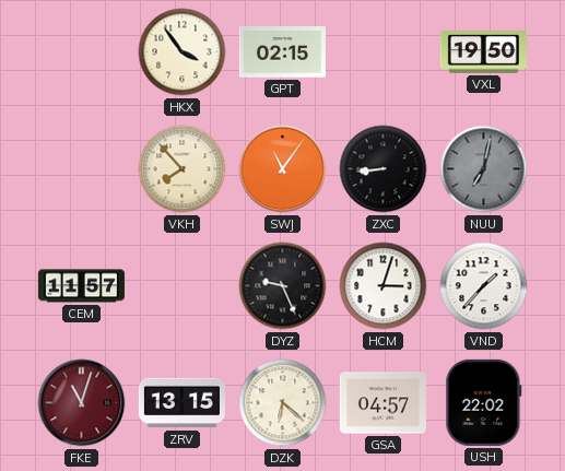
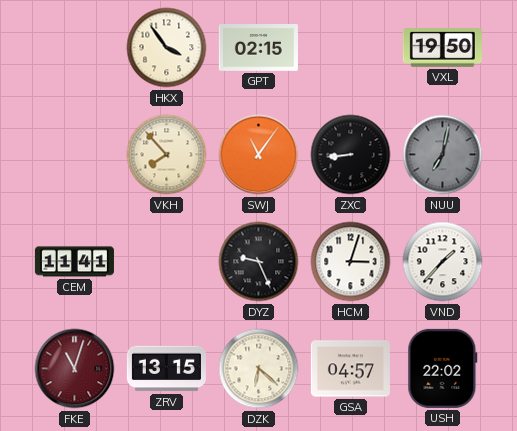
CEM: 11:57 -> 11:41
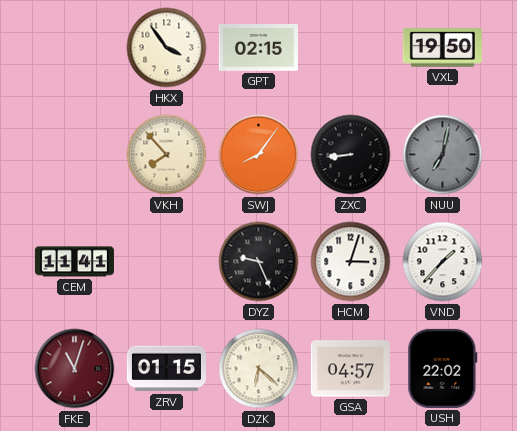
SWJ: 11:06 -> 8:06
ZRV: 13:15 -> 01:15
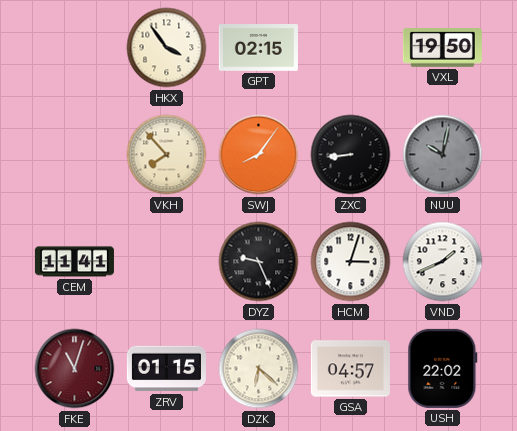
NUU: 7:02 -> 10:02
VND: 1:37 -> 1:41
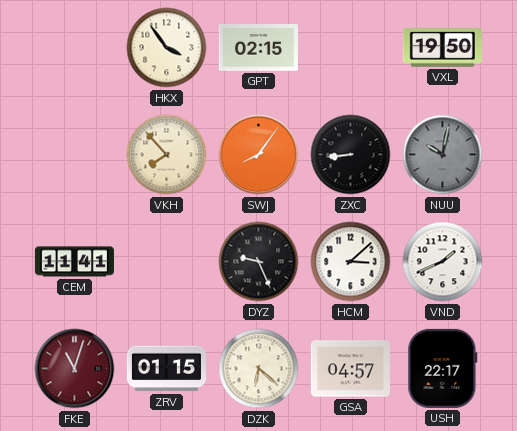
HCM: 3:03 -> 3:08
USH: 22:02 -> 22:17
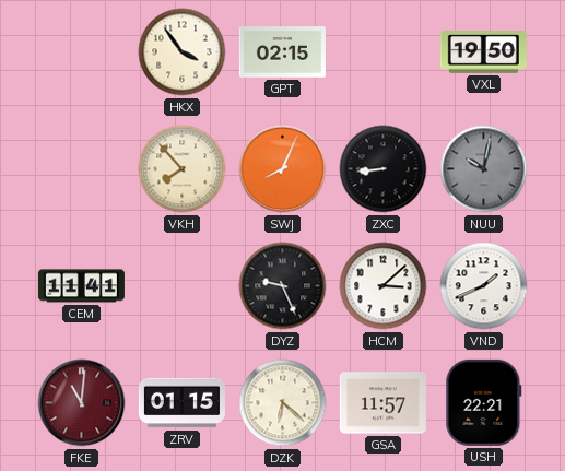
SWJ: 8:06 -> 8:04
FKE: 11:03 -> 11:01
GSA: 04:57 -> 11:57
USH: 22:17 -> 22:21
